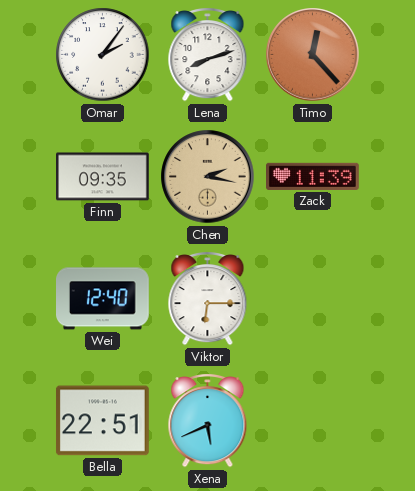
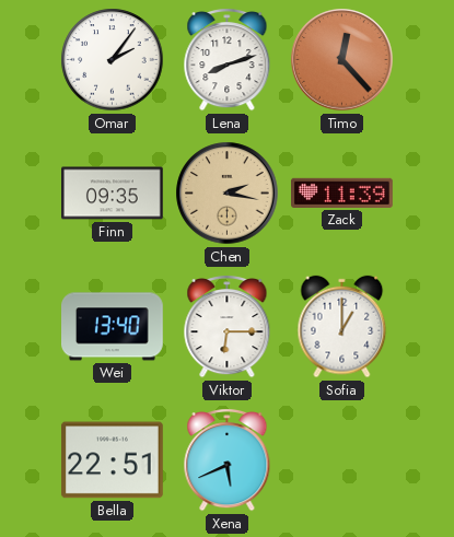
Wei: 12:40 -> 13:40
Sofia: none -> 1:00
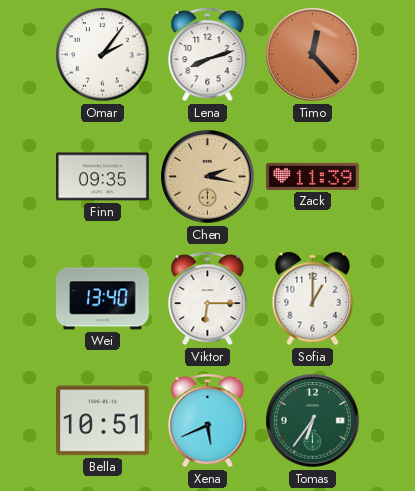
Bella: 22:51 -> 10:51
Tomas: none -> 6:36
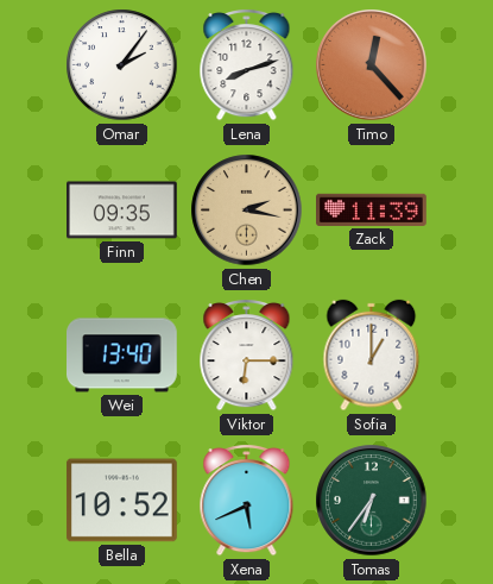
Bella: 10:51 -> 10:52
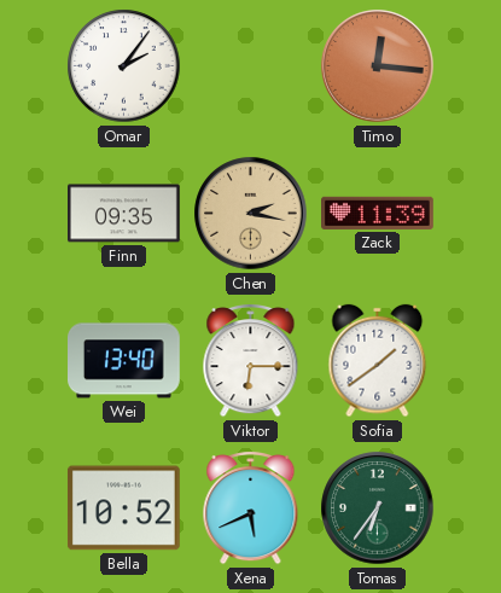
Lena: 8:12 -> none
Timo: 12:23 -> 12:16
Sofia: 1:00 -> 1:39
